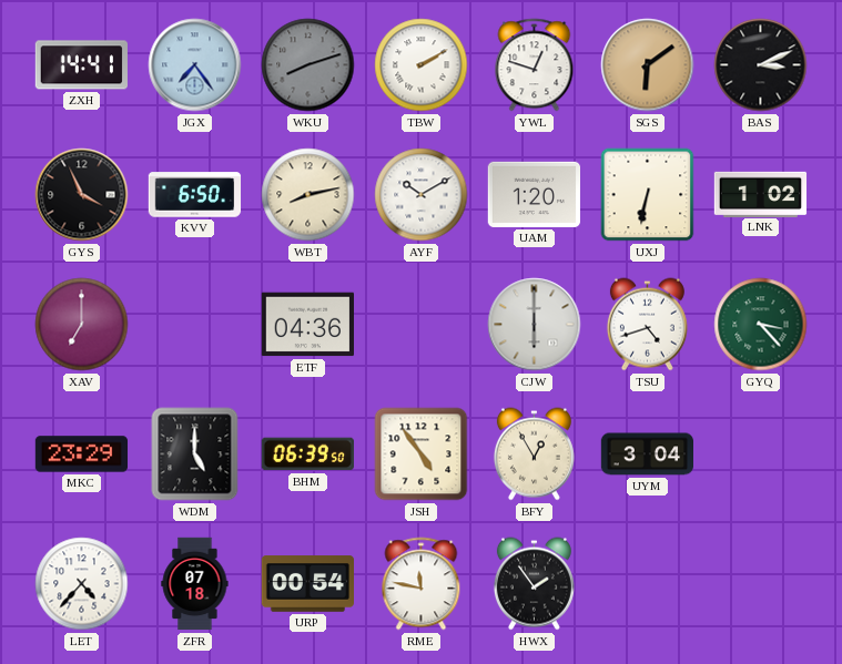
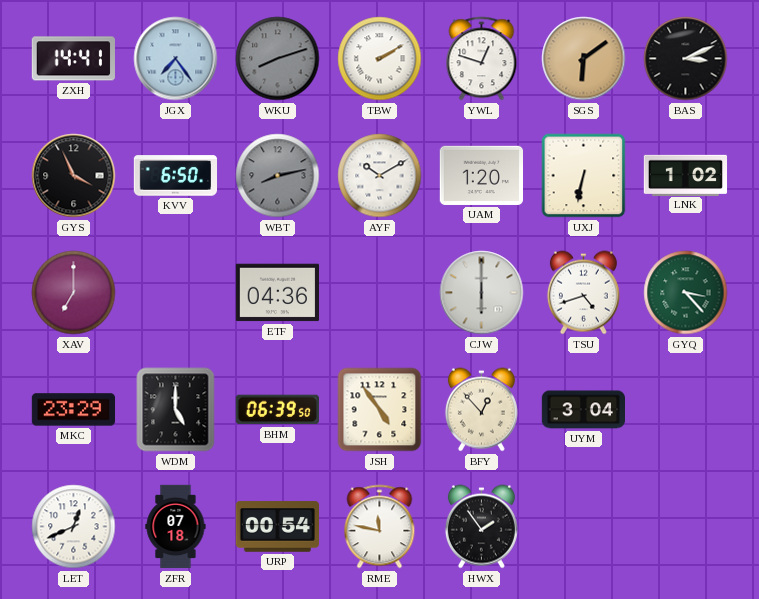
WBT dial: cream -> grey
BFY: 12:55 -> 12:53
LET: 4:37 -> 12:41
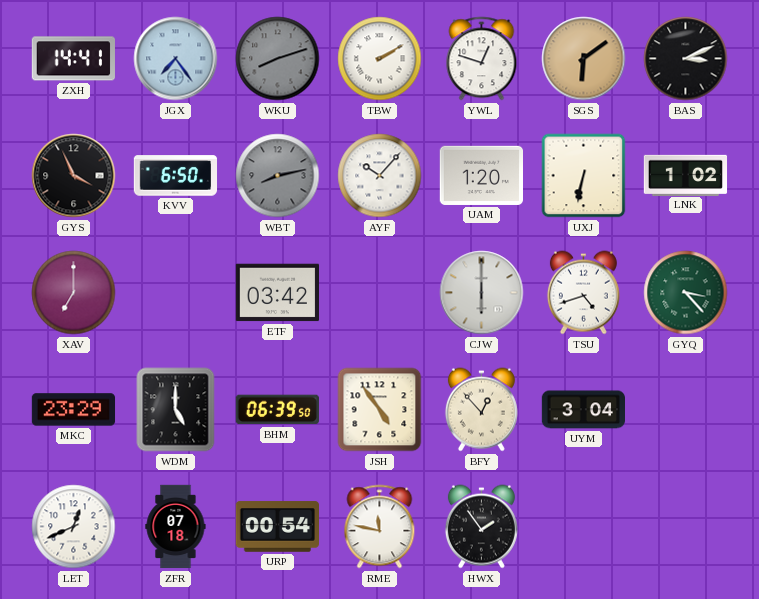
AYF: 10:10 -> 10:07
ETF: 04:36 -> 03:42
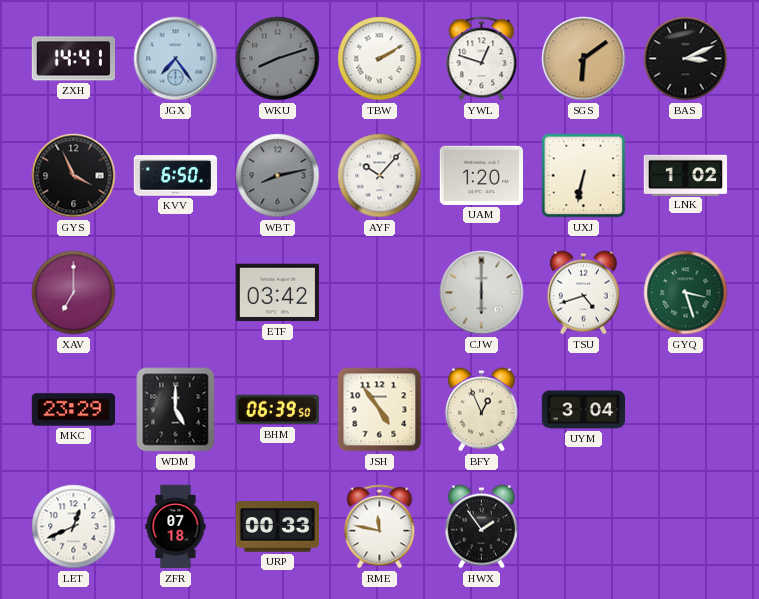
GYQ: 3:23 -> 3:27
BFY: 12:53 -> 12:56
URP: 00:54 -> 00:33
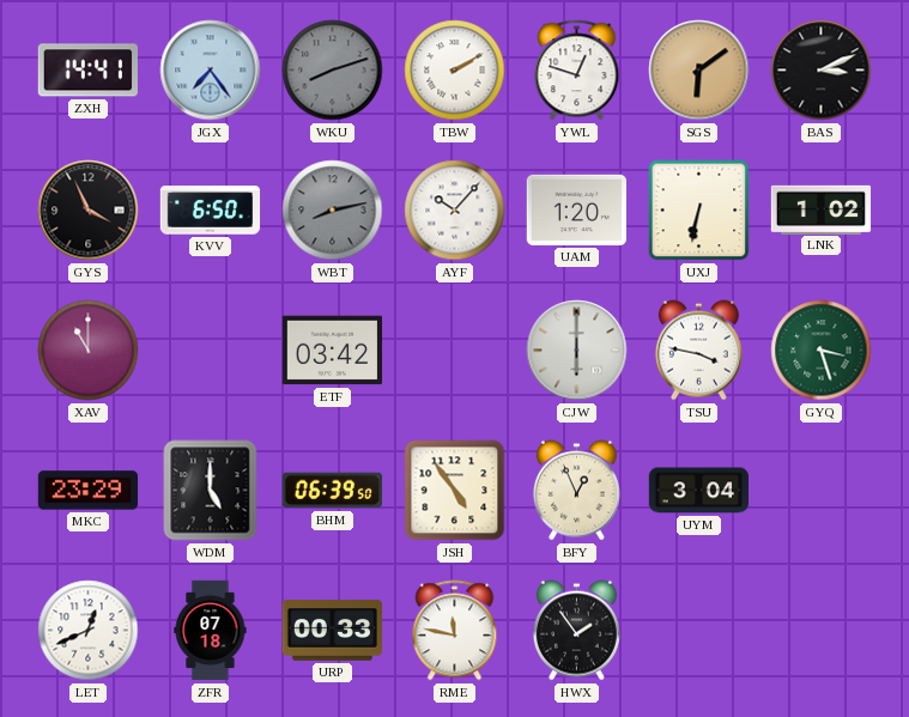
XAV: 7:00 -> 11:00
TSU: 4:42 -> 3:47
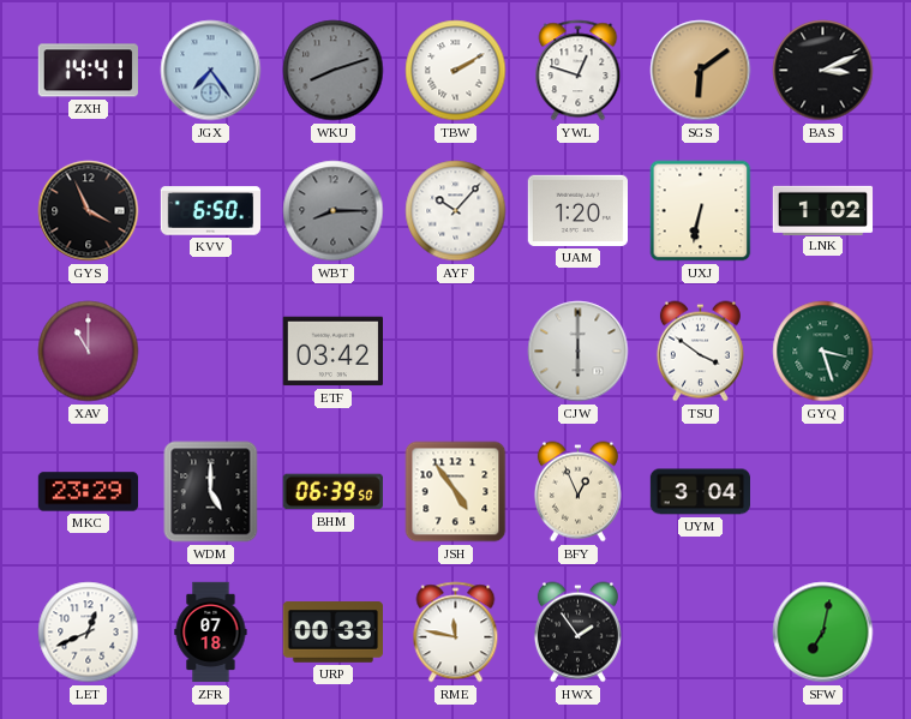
WBT: 8:13 -> 8:15
TSU: 3:47 -> 3:51
SFW: none -> 7:02
